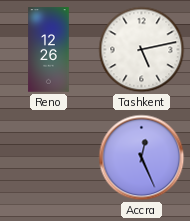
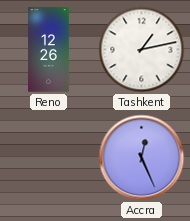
Tashkent: 5:13 -> 1:13
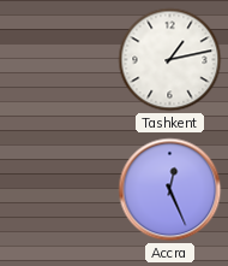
Reno: 12:26 -> none
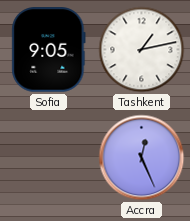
Sofia: none -> 9:05
